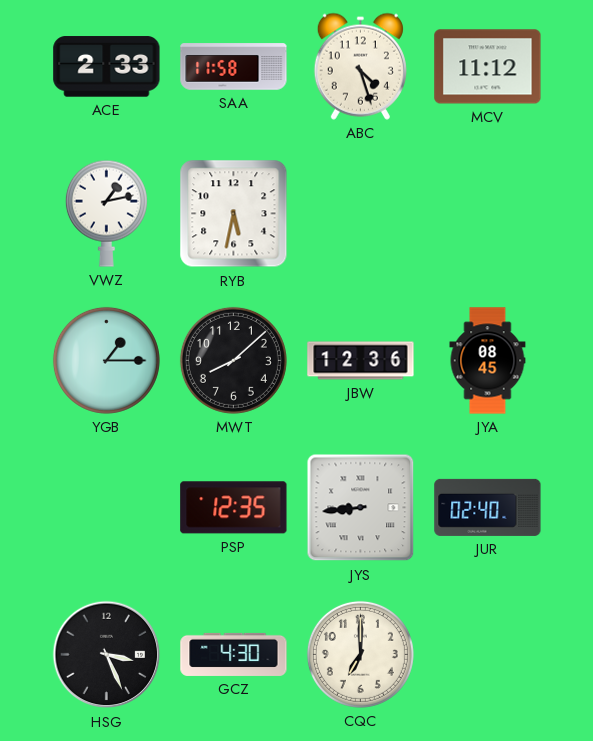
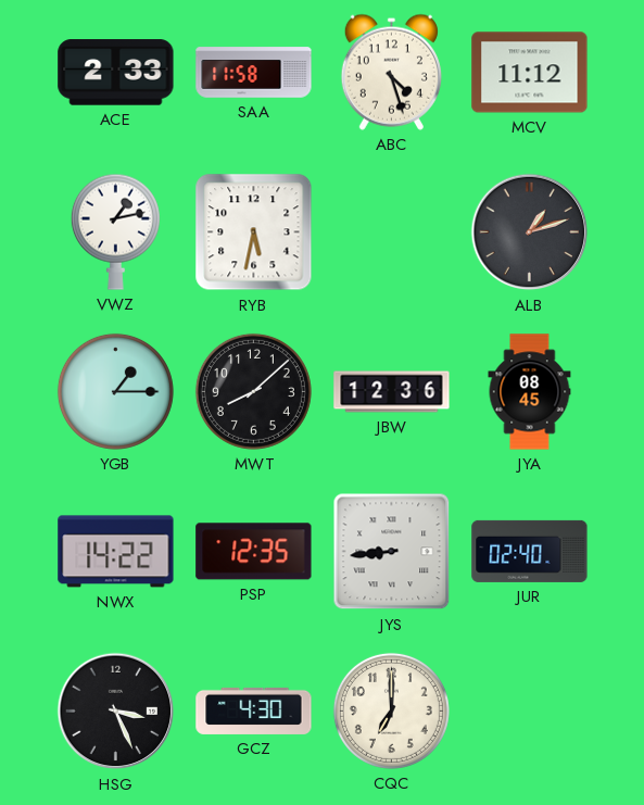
ALB: none -> 1:12
NWX: none -> 14:22
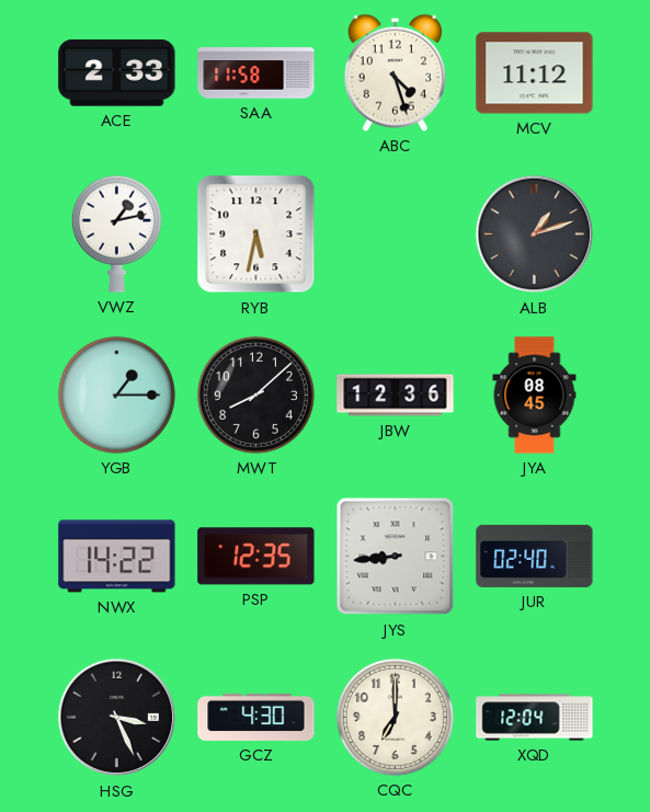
XQD: none -> 12:04
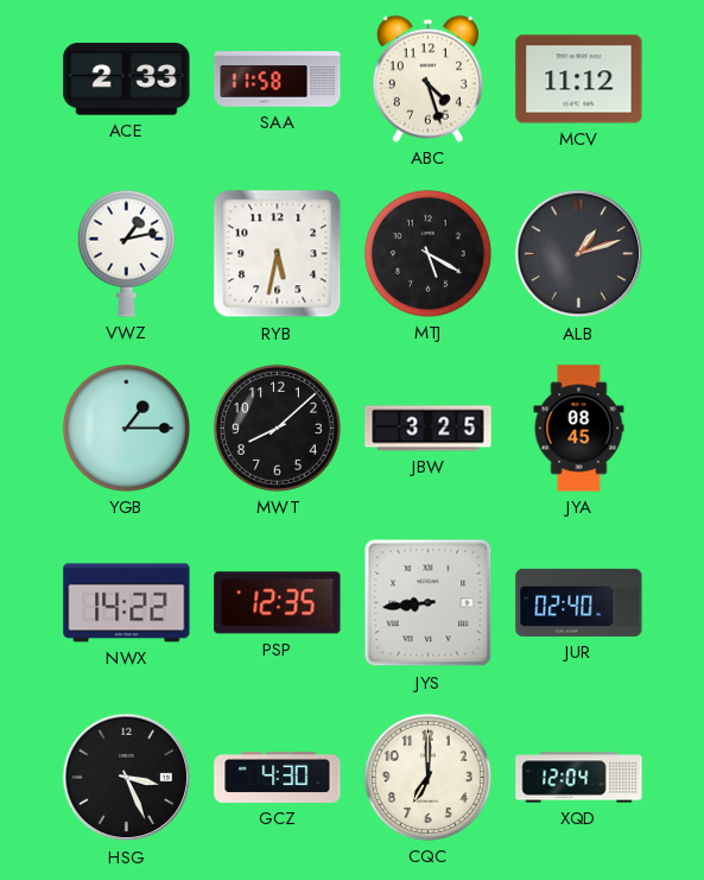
MTJ: none -> 5:20
JBW: 12:36 -> 3:25
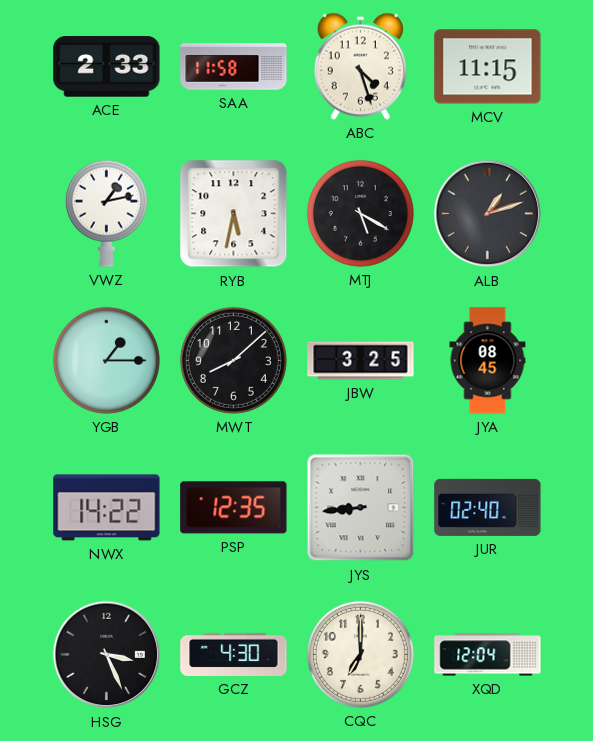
MCV: 11:12 -> 11:15
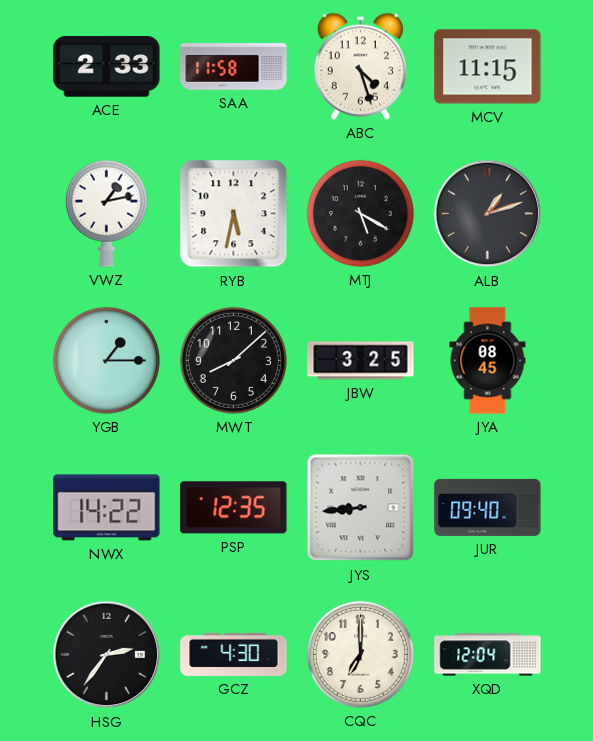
JUR: 02:40 -> 09:40
HSG: 3:26 -> 2:36
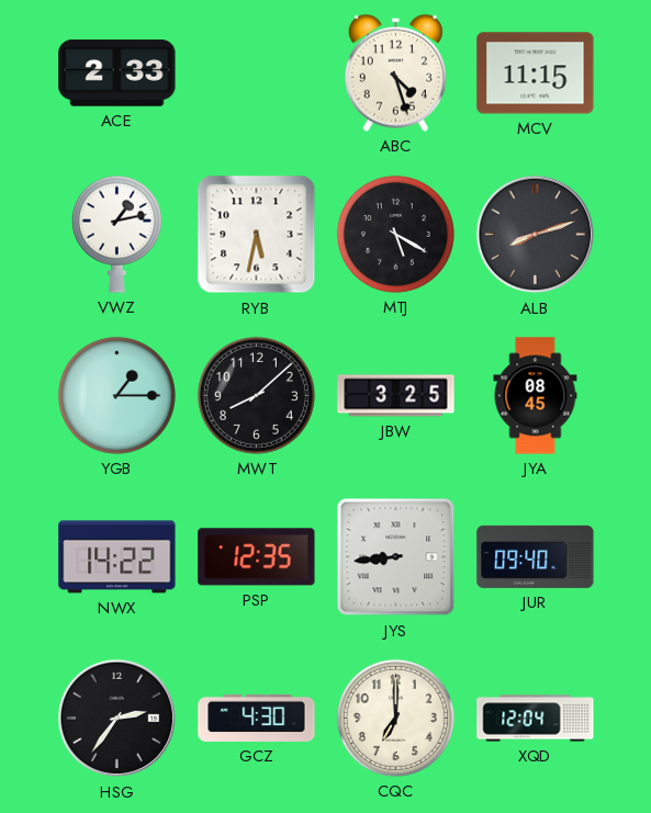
SAA: 11:58 -> none
ALB: 1:12 -> 8:12
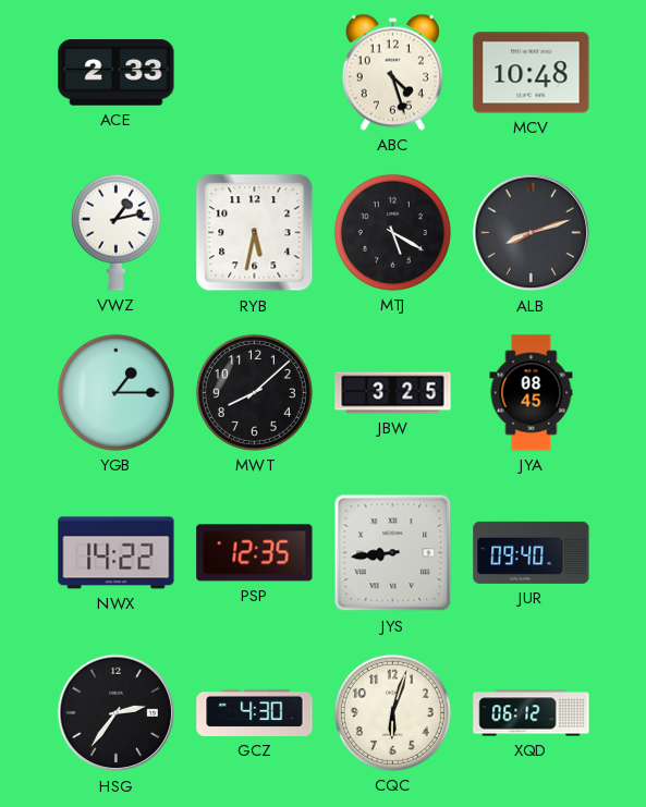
MCV: 11:15 -> 10:48
CQC: 7:00 -> 6:03
XQD: 12:04 -> 06:12
